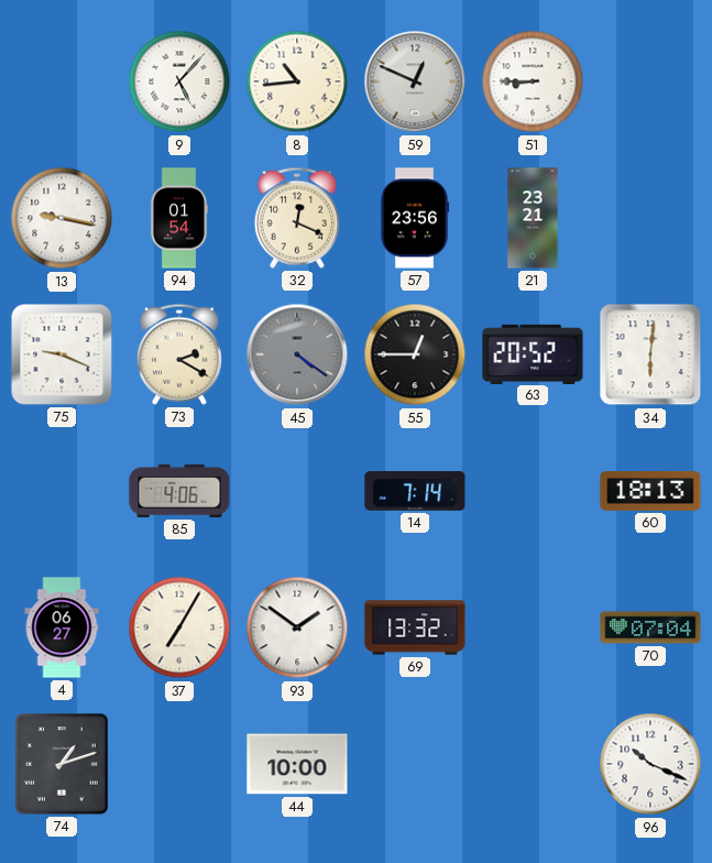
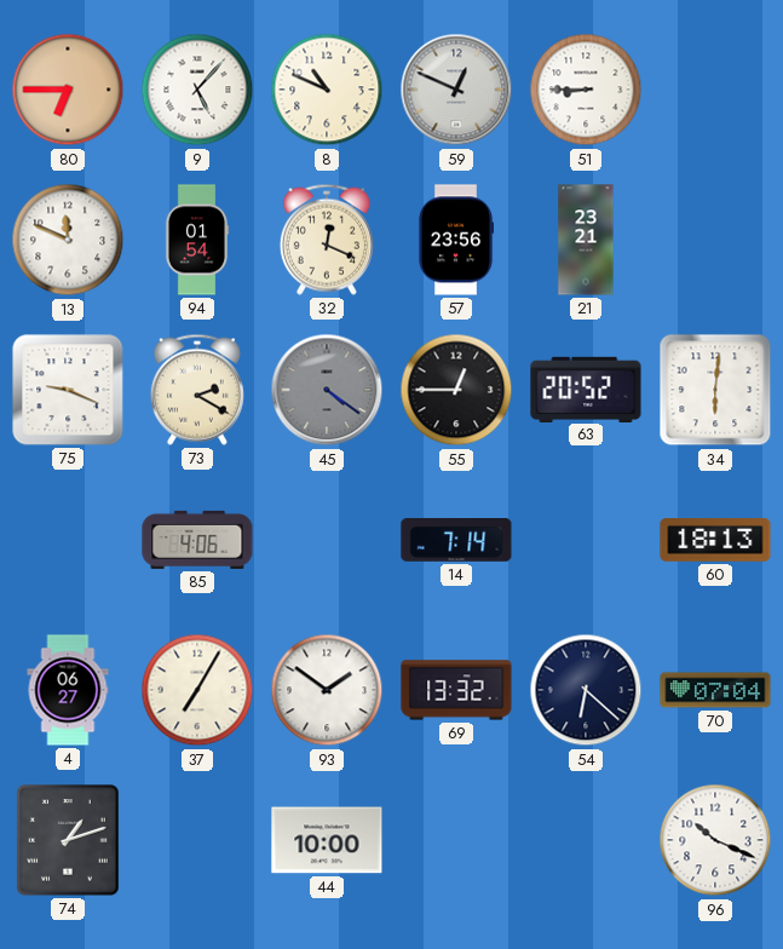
80: none -> 6:45
8: 10:44 -> 10:49
13: 9:17 -> 11:49
54: none -> 6:22
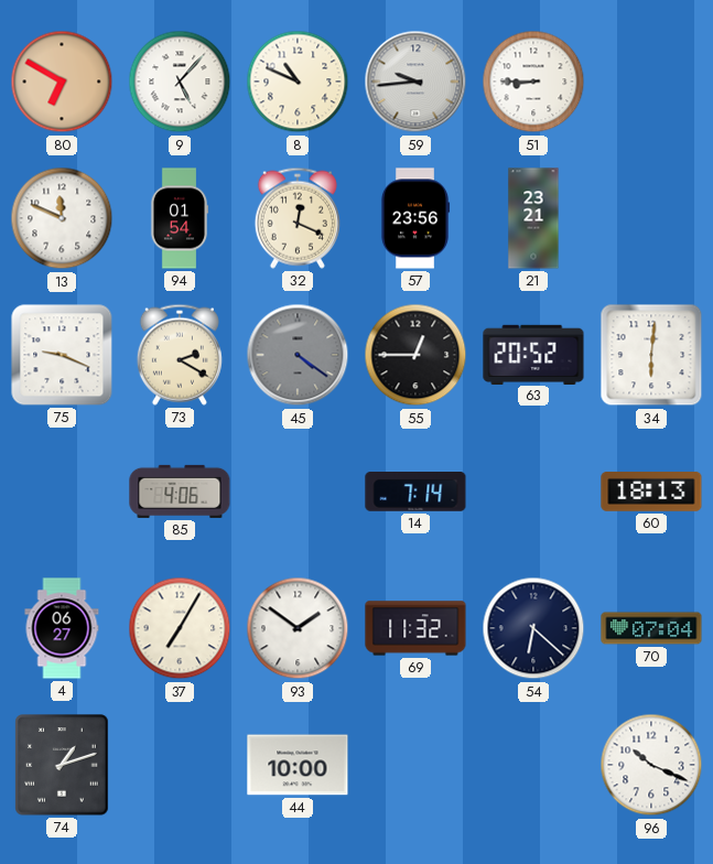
80: 6:45 -> 6:50
59: 12:49 -> 9:44
69: 13:32 -> 11:32
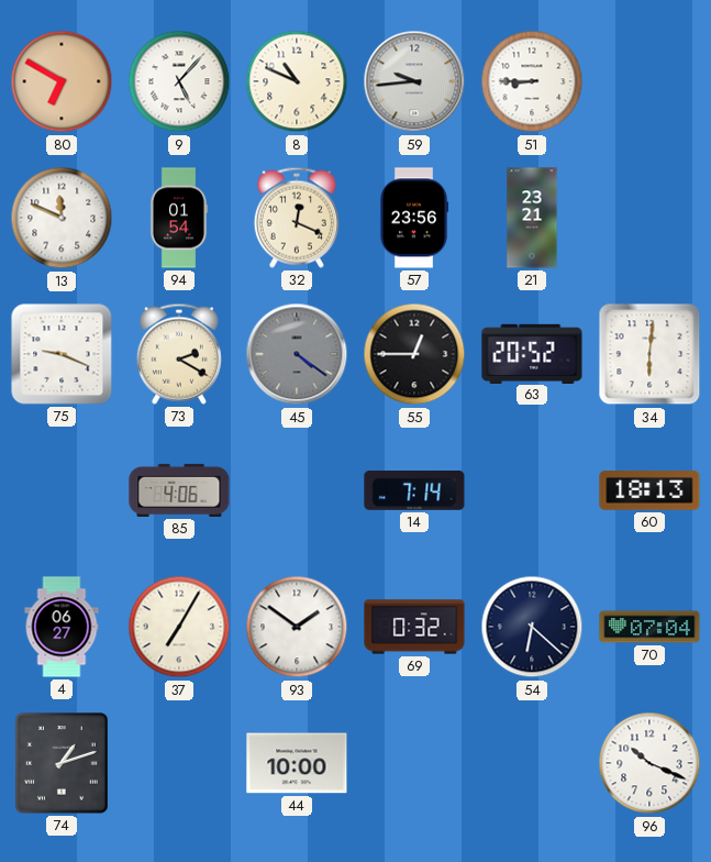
69: 11:32 -> 0:32
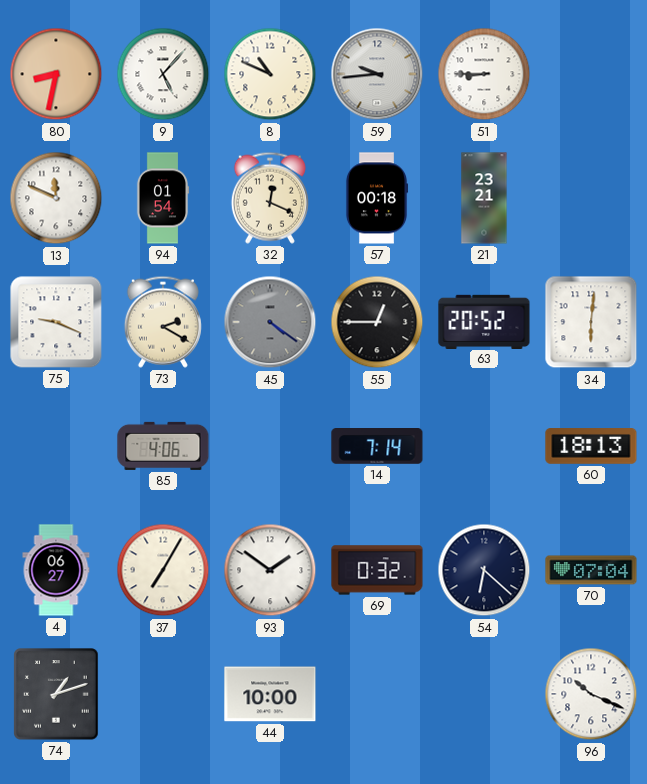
80: 6:50 -> 8:32
57: 23:56 -> 00:18
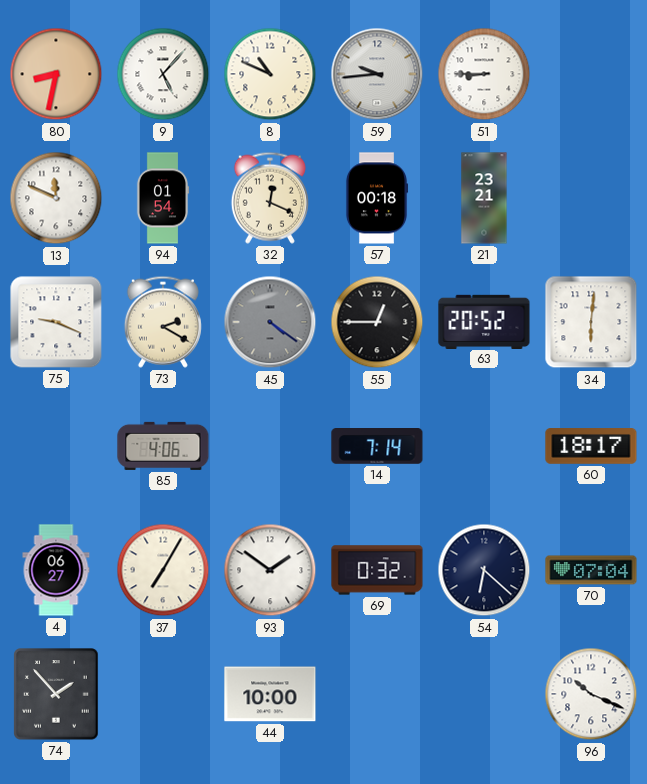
60: 18:13 -> 18:17
74: 1:12 -> 1:53
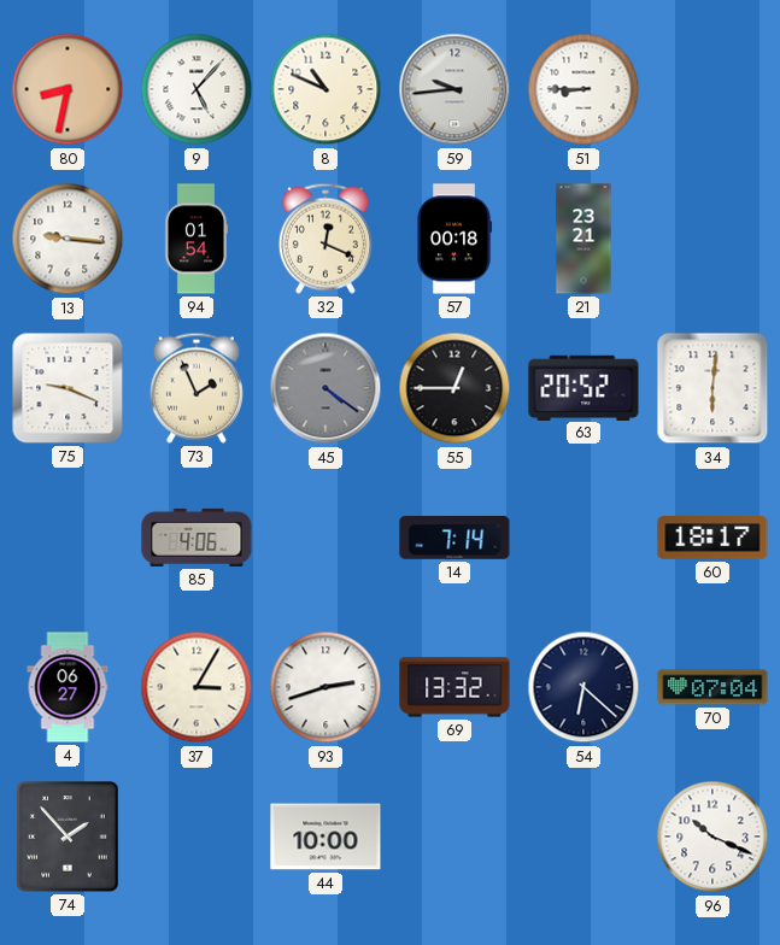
13: 11:49 -> 9:16
73: 2:20 -> 1:56
37: 7:05 -> 3:05
93: 1:51 -> 2:42
69: 0:32 -> 13:32
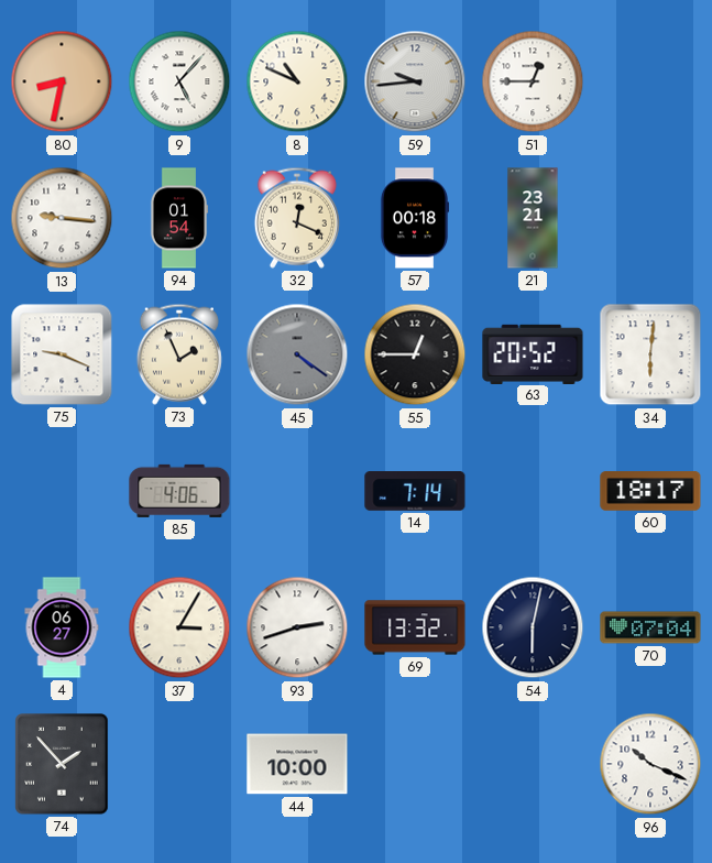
51: 8:45 -> 12:45
54: 6:22 -> 6:02
